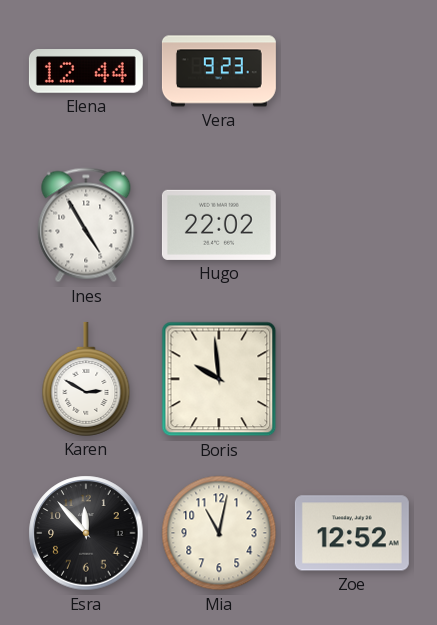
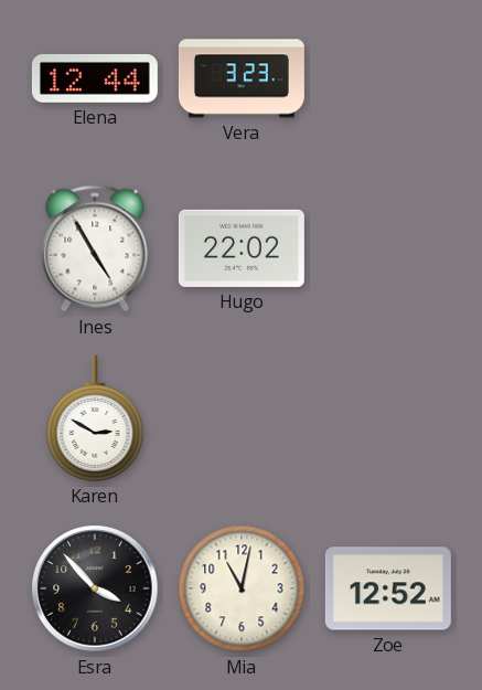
Vera: 9:23 -> 3:23
Boris: 9:59 -> none
Esra: 11:53 -> 3:53
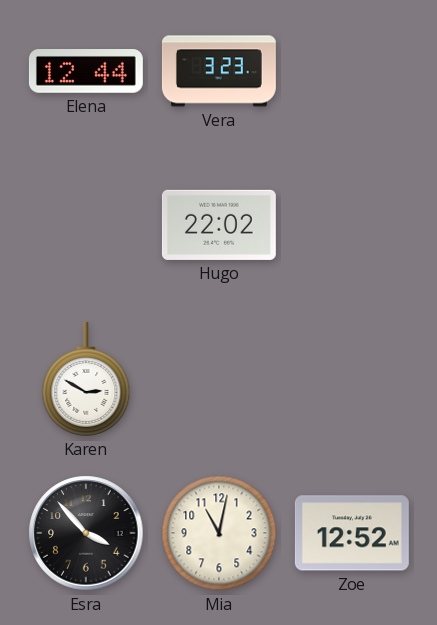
Ines: 4:55 -> none
